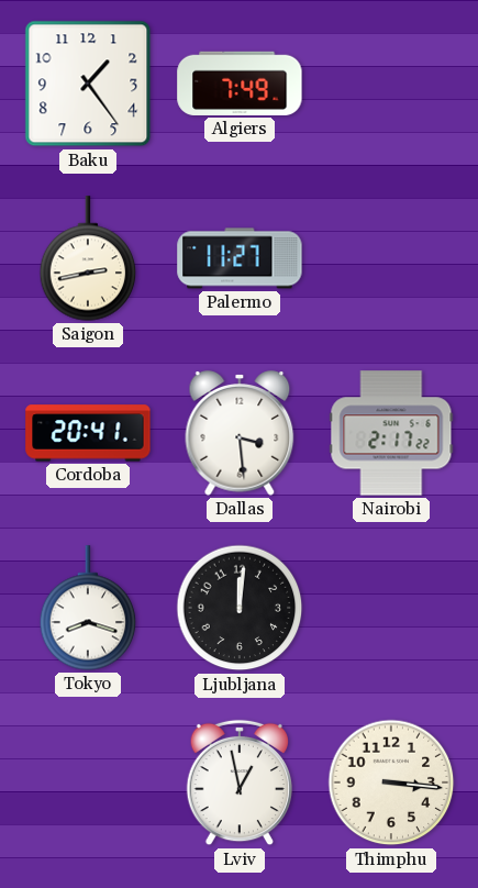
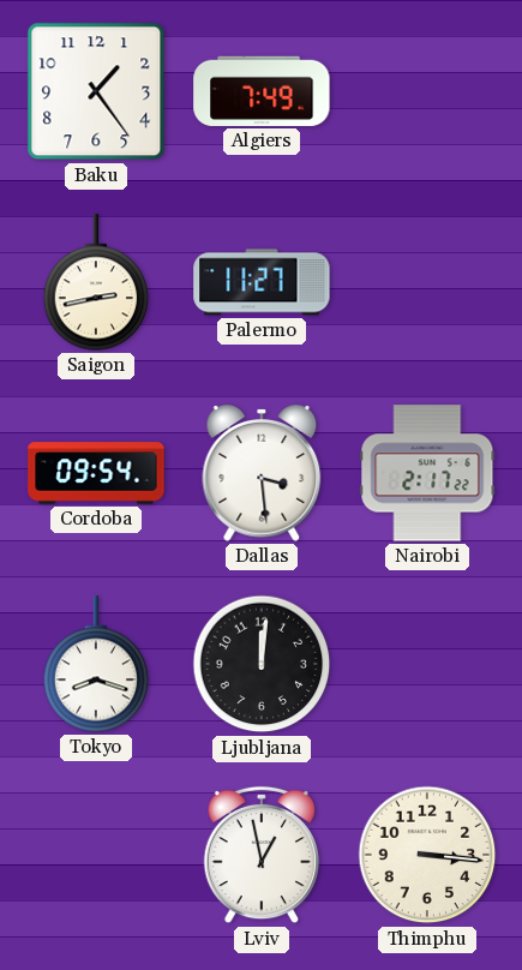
Cordoba: 20:41 -> 09:54
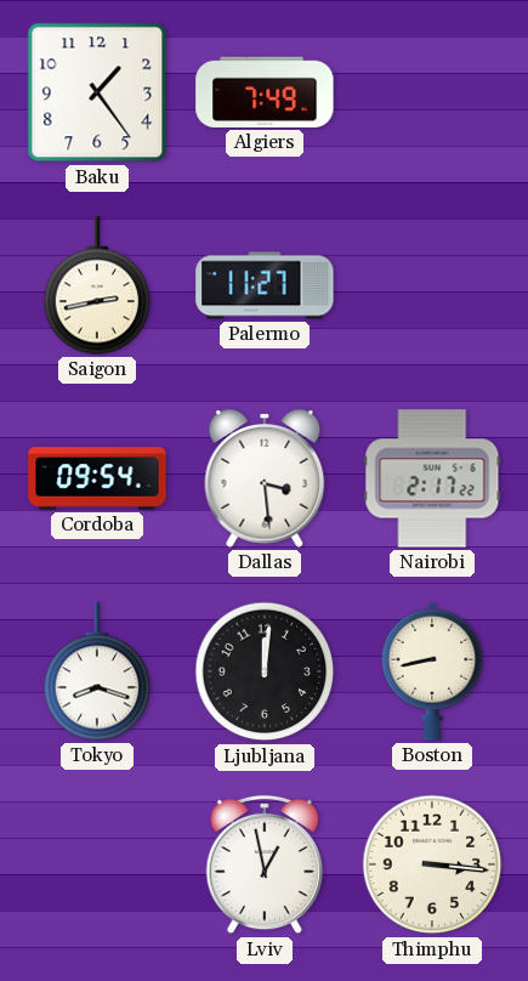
Boston: none -> 8:43
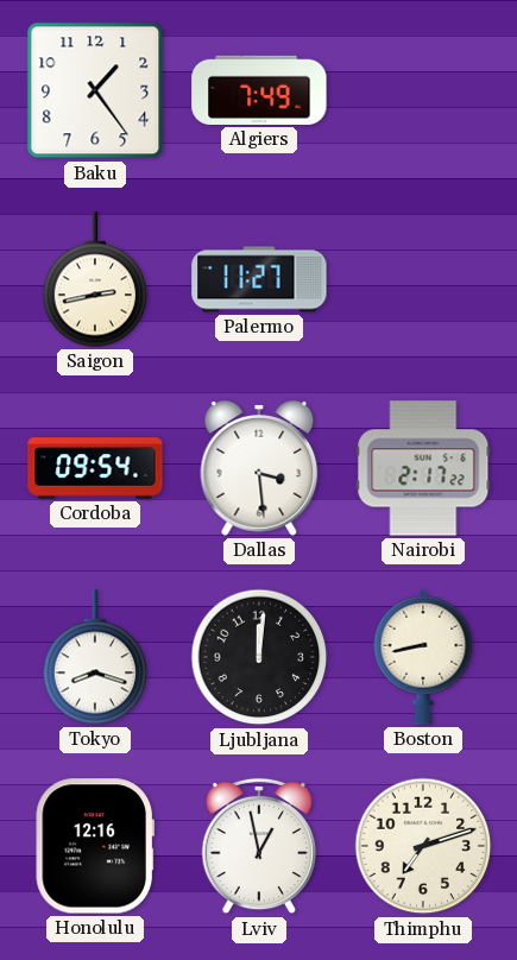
Honolulu: none -> 12:16
Thimphu: 3:16 -> 7:12
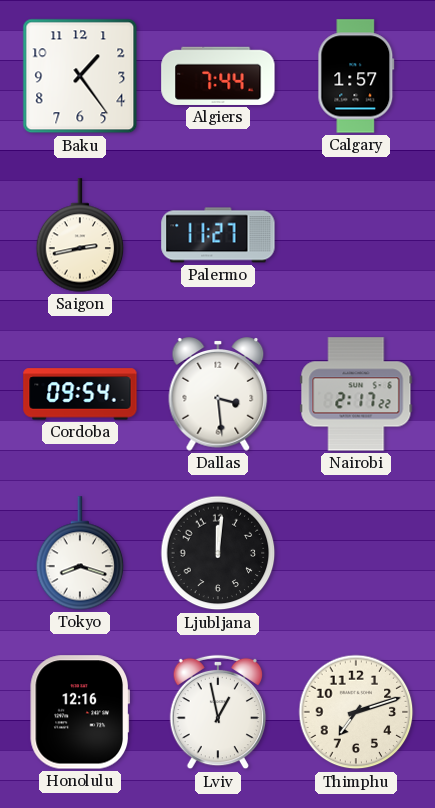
Algiers: 7:49 -> 7:44
Calgary: none -> 1:57
Boston: 8:43 -> none
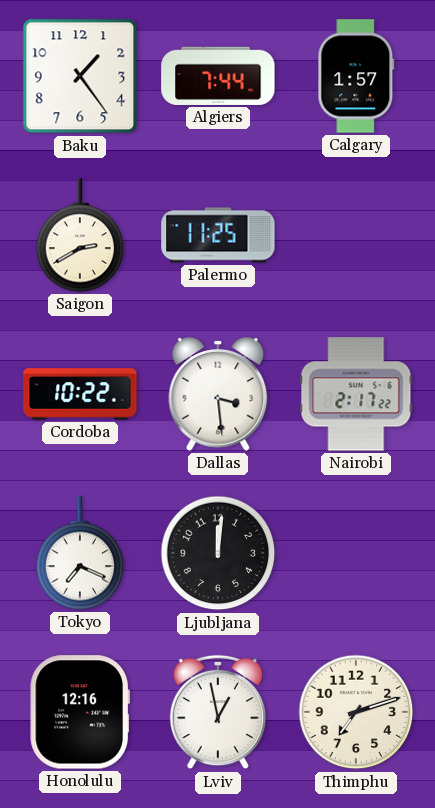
Saigon: 2:43 -> 2:40
Palermo: 11:27 -> 11:25
Cordoba: 09:54 -> 10:22
Tokyo: 8:18 -> 7:19
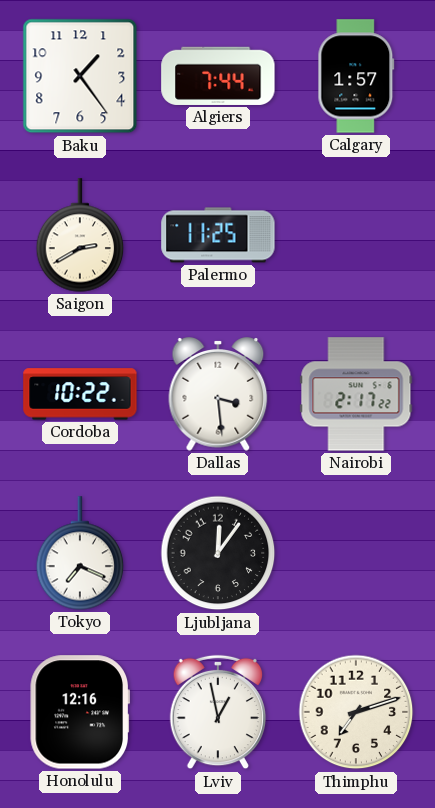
Ljubljana: 12:01 -> 12:06
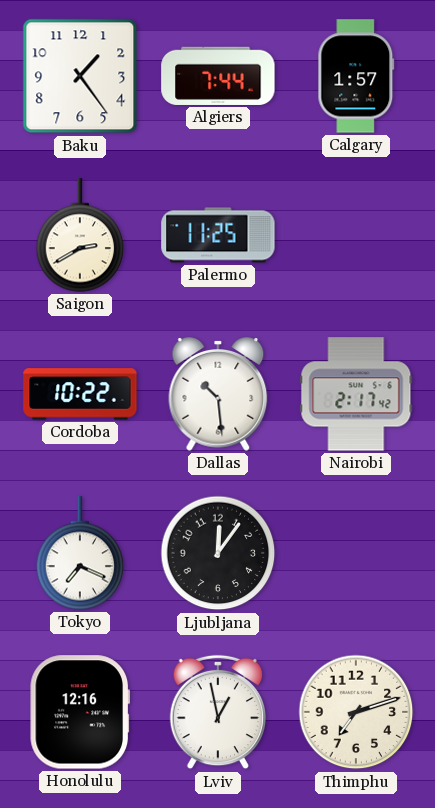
Dallas: 3:29 -> 10:29
Nairobi: 2:17:22 -> 2:17:42
